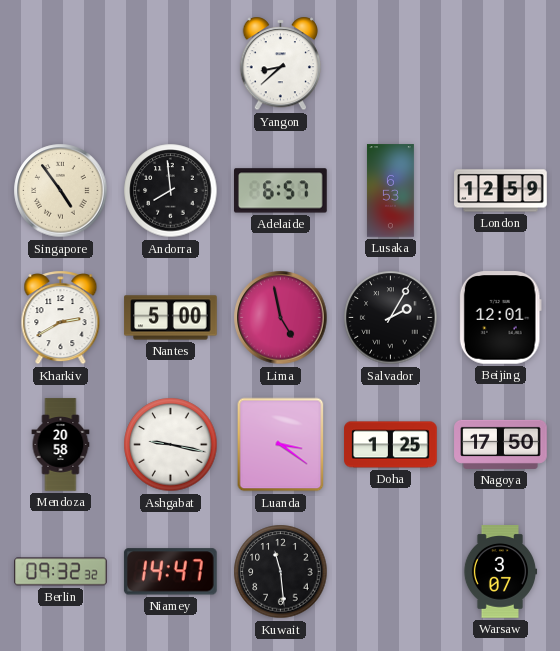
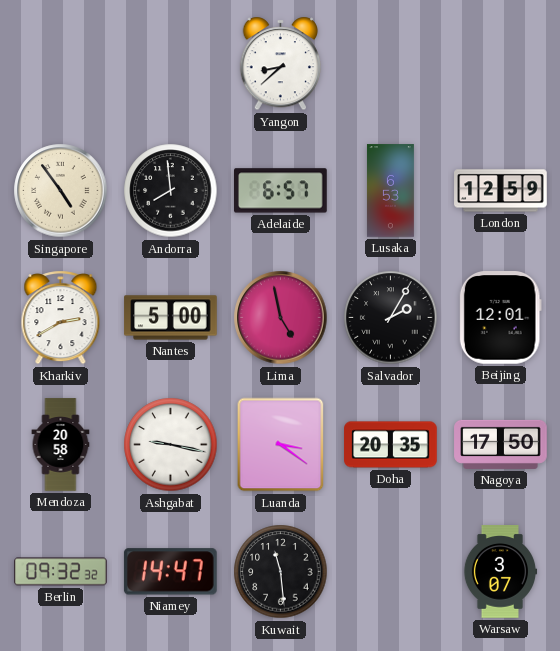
Doha: 1:25 -> 20:35
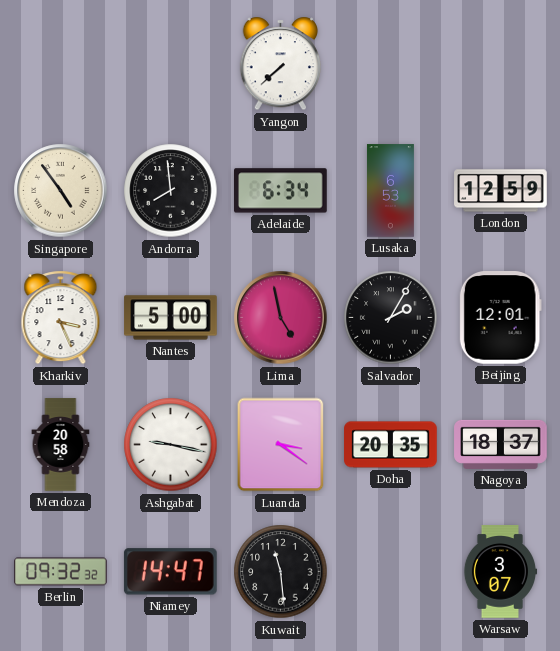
Yangon: 8:38 -> 7:38
Adelaide: 6:57 -> 6:34
Kharkiv: 2:40 -> 3:26
Nagoya: 17:50 -> 18:37
